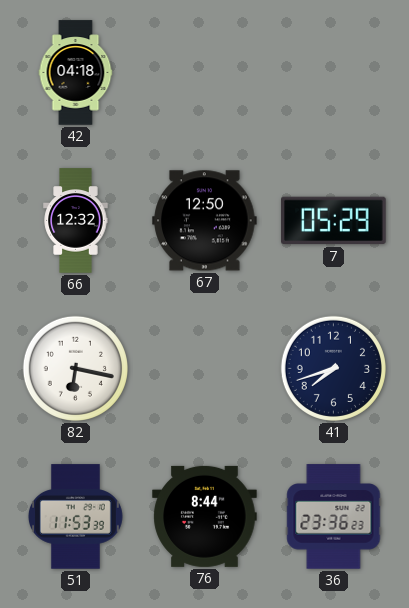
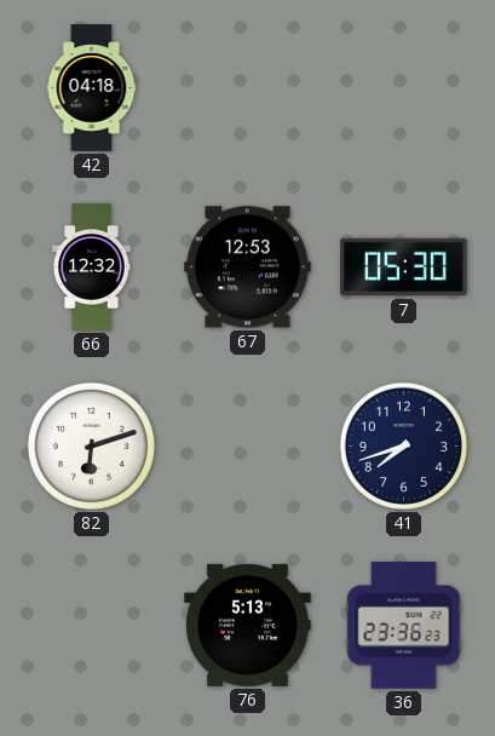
67: 12:50 -> 12:53
7: 05:29 -> 05:30
82: 6:17 -> 6:12
51: 11:53 -> none
76: 8:44 -> 5:13
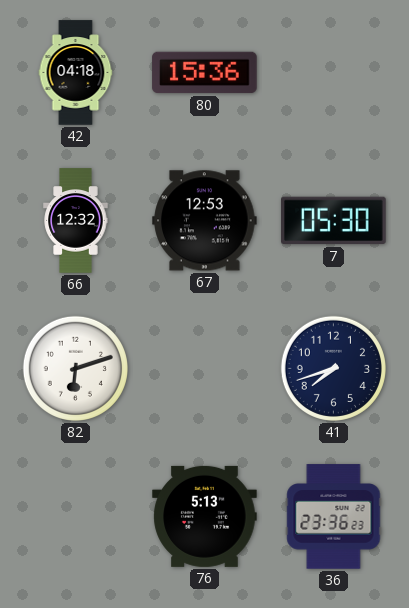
80: none -> 15:36
